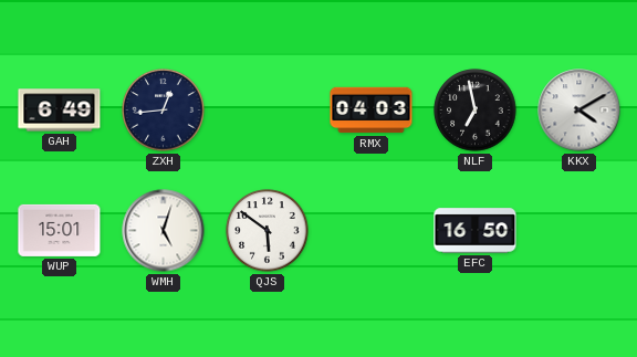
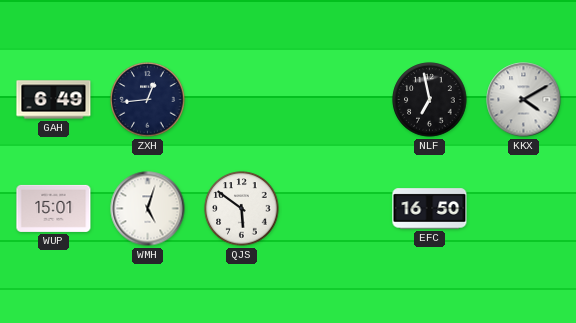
RMX: 04:03 -> none
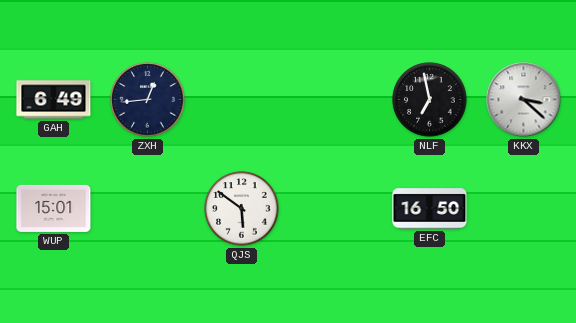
KKX: 4:10 -> 3:22
WMH: 5:03 -> none
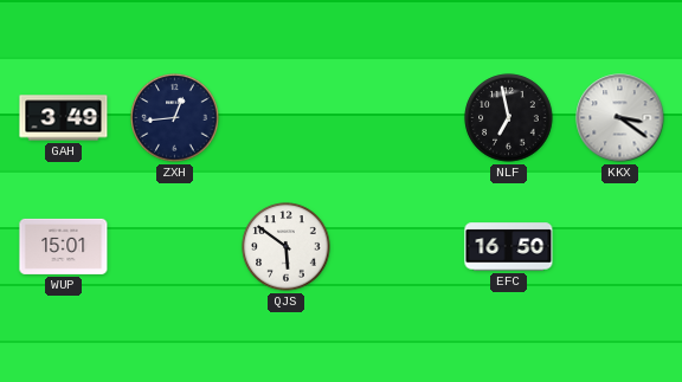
GAH: 6:49 -> 3:49
KKX: 3:22 -> 3:21
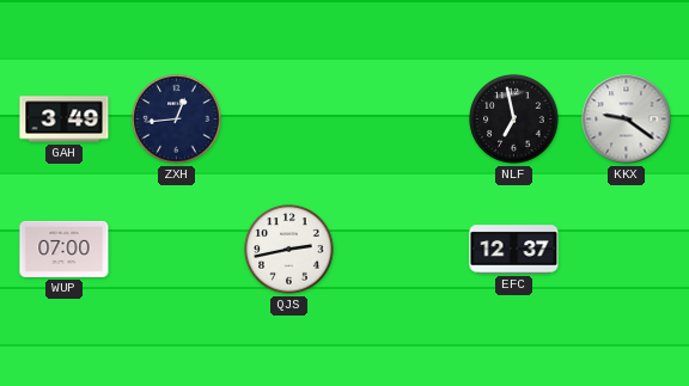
KKX: 3:21 -> 9:21
WUP: 15:01 -> 07:00
QJS: 5:51 -> 2:43
EFC: 16:50 -> 12:37
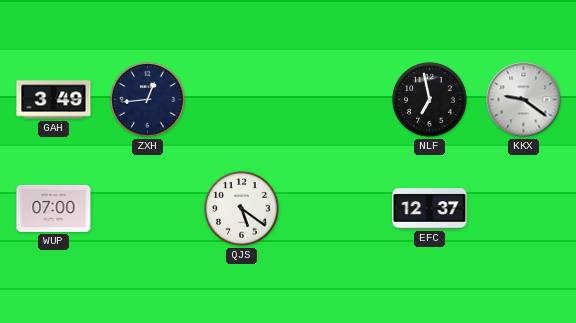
QJS: 2:43 -> 5:21
